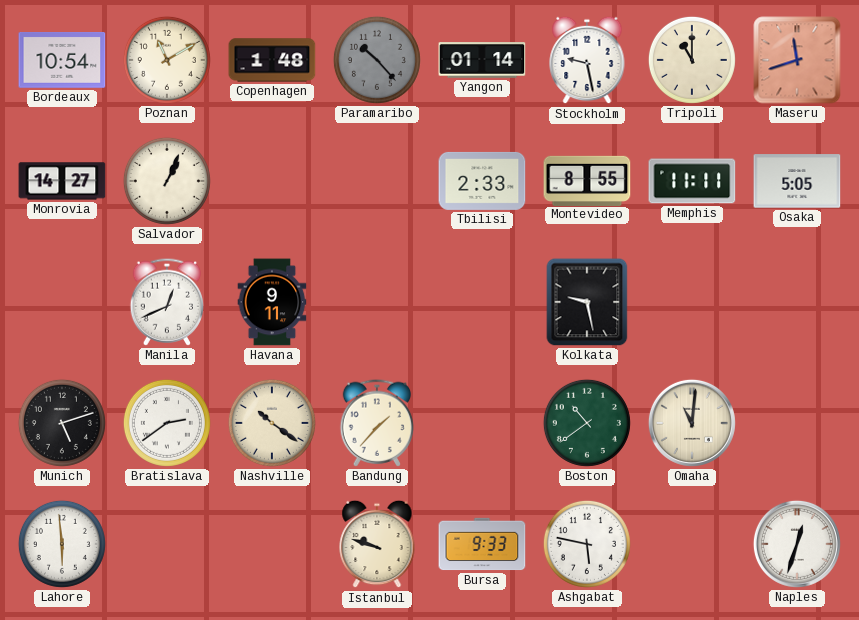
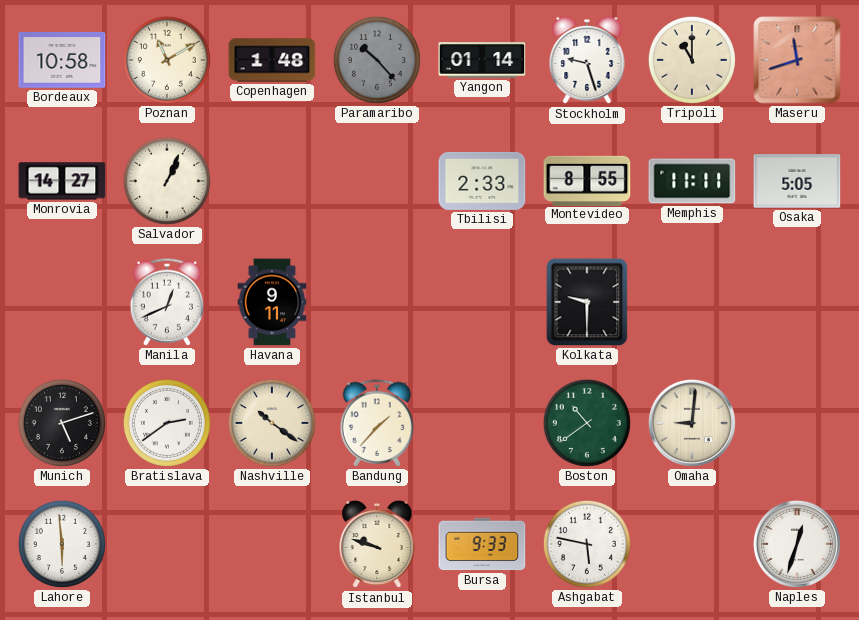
Bordeaux: 10:54 -> 10:58
Stockholm: 9:28 -> 9:27
Kolkata: 9:28 -> 9:30
Omaha: 11:01 -> 9:01
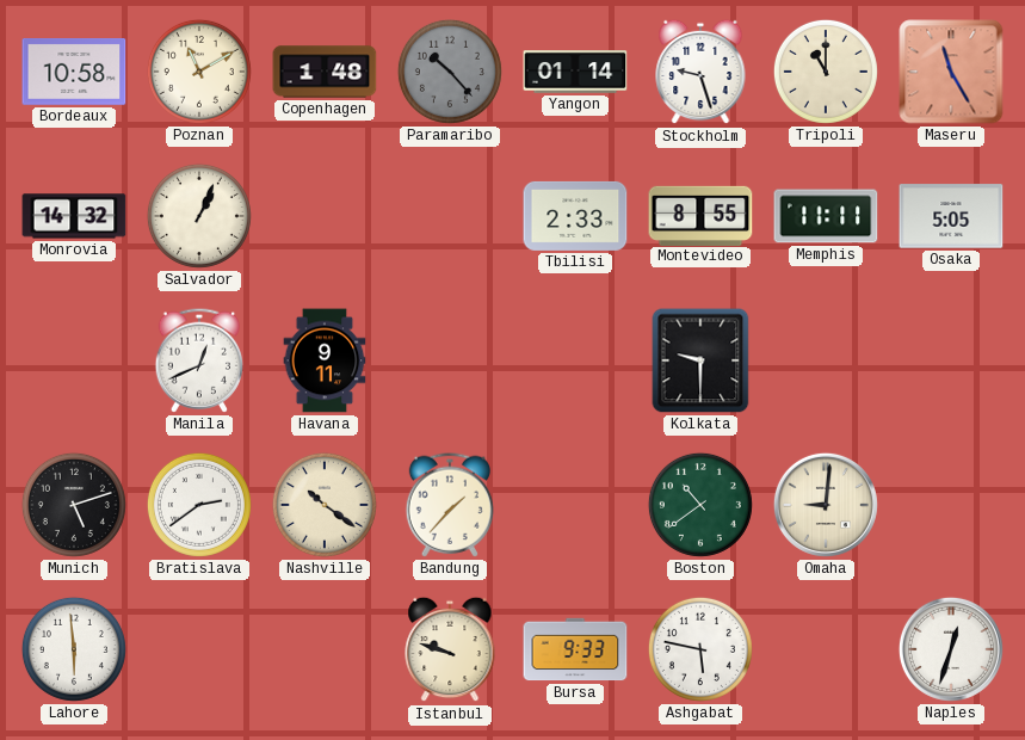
Maseru: 11:42 -> 11:25
Monrovia: 14:27 -> 14:32
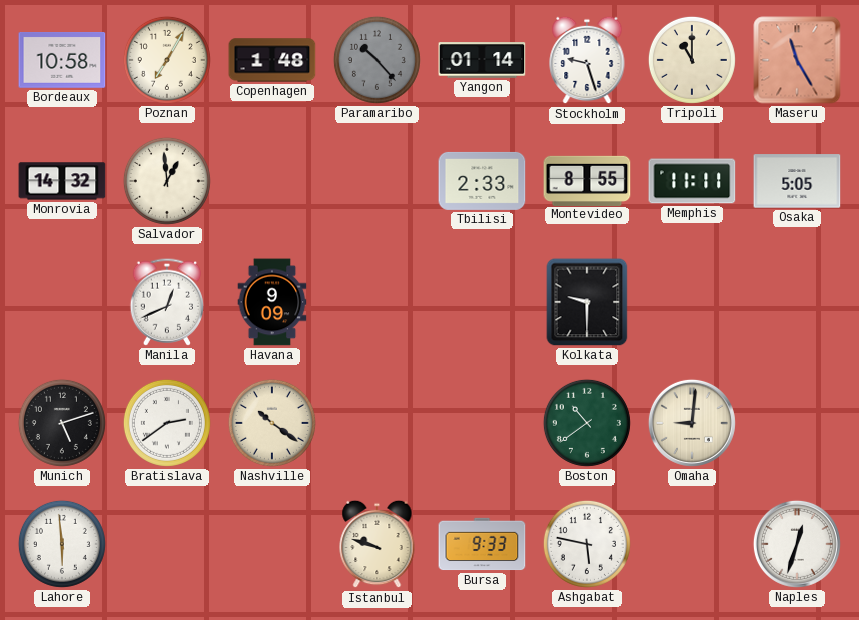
Poznan: 11:10 -> 7:05
Salvador: 1:04 -> 12:59
Havana: 9:11 -> 9:09
Bandung: 1:37 -> none
